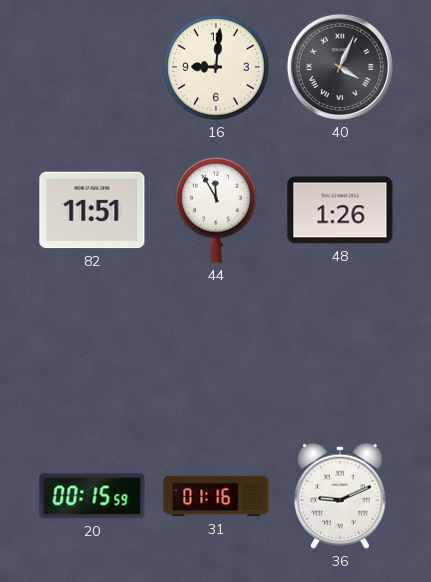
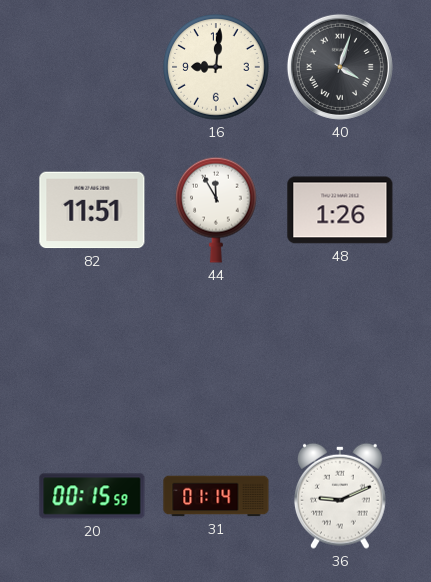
40: 4:04 -> 4:03
31: 01:16 -> 01:14
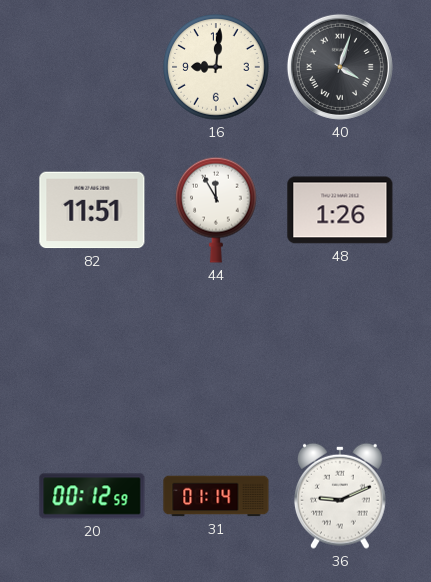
20: 00:15 -> 00:12
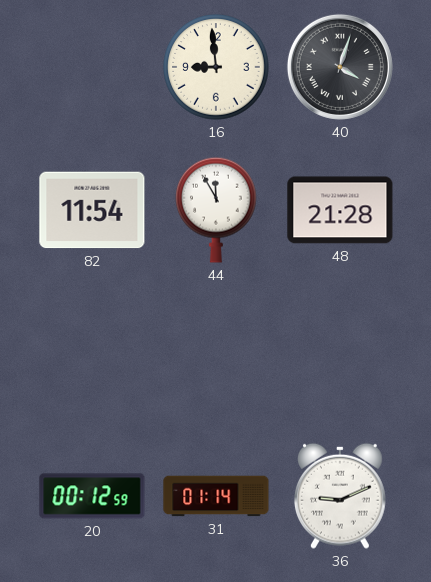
16: 9:01 -> 8:59
82: 11:51 -> 11:54
48: 1:26 -> 21:28
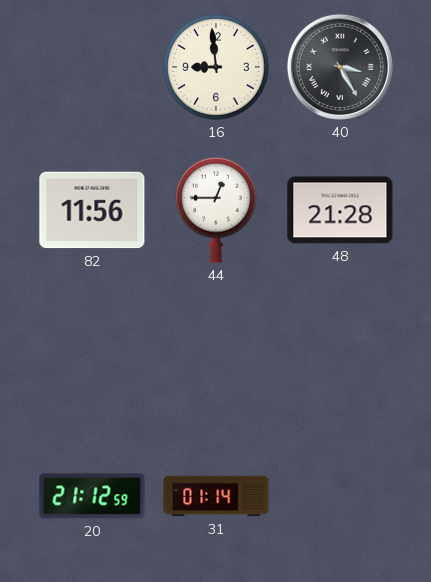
40: 4:03 -> 3:25
82: 11:54 -> 11:56
44: 11:55 -> 12:45
20: 00:12 -> 21:12
36: 9:11 -> none
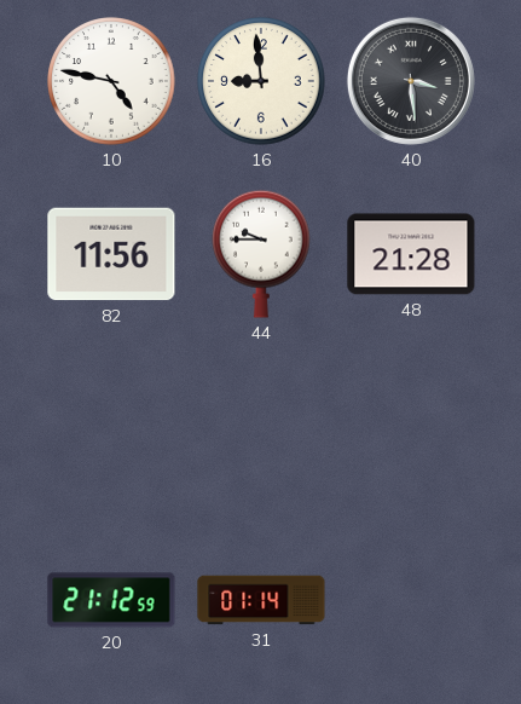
10: none -> 4:47
40: 3:25 -> 3:29
44: 12:45 -> 9:45
